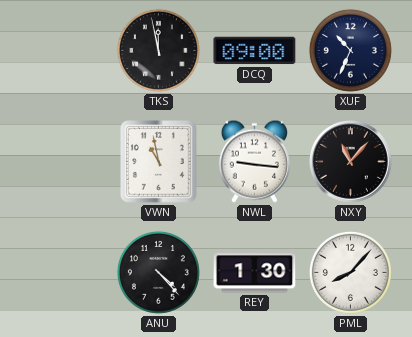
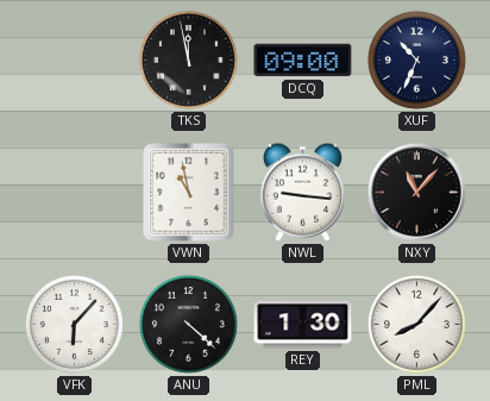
VFK: none -> 6:07
ANU: 4:23 -> 4:22
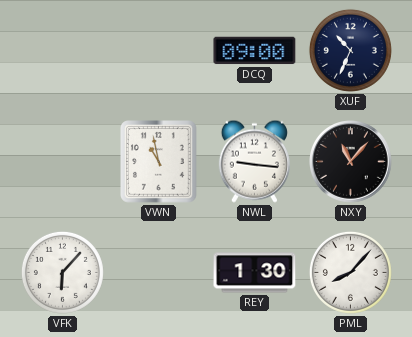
TKS: 11:58 -> none
ANU: 4:22 -> none
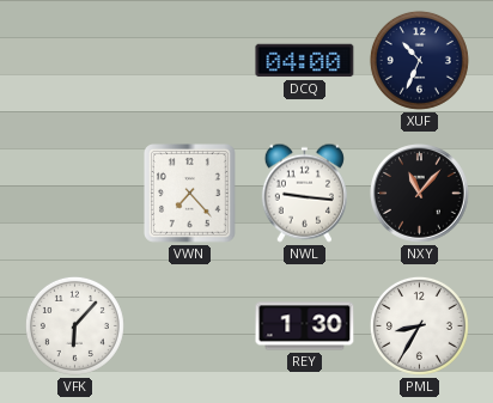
DCQ: 09:00 -> 04:00
VWN: 10:58 -> 7:23
PML: 8:07 -> 8:35
